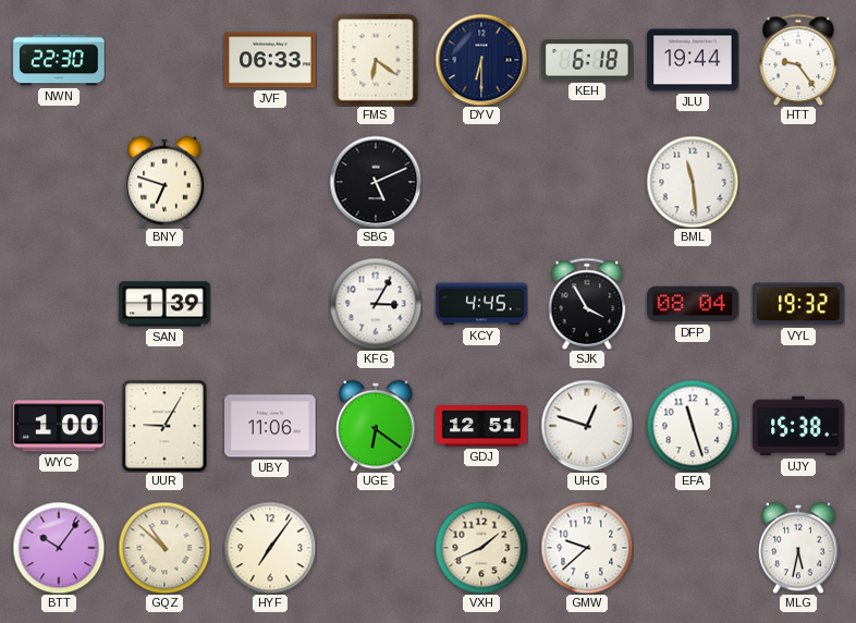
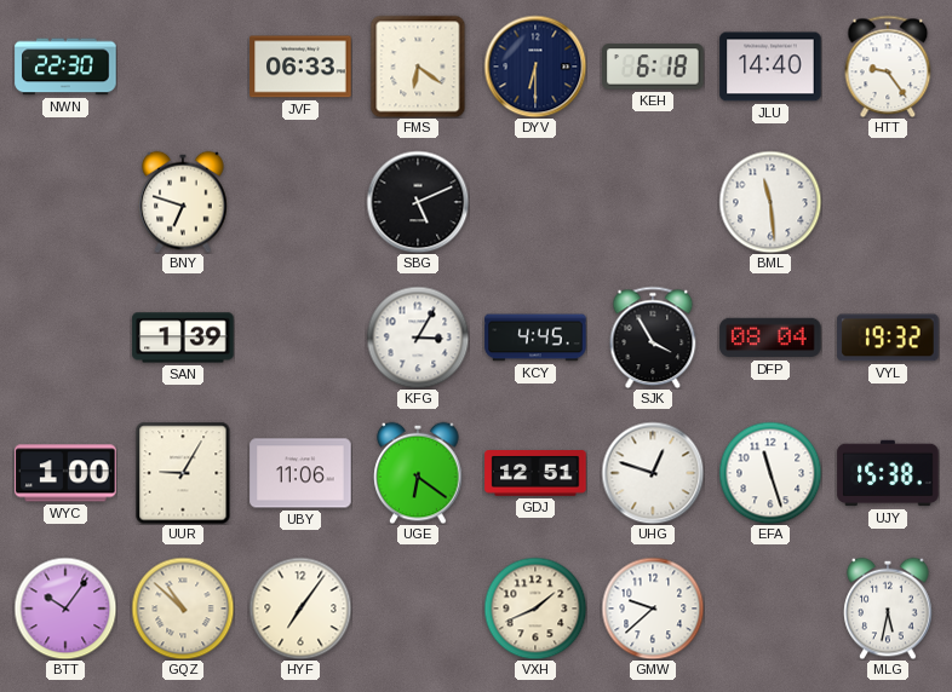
JLU: 19:44 -> 14:40
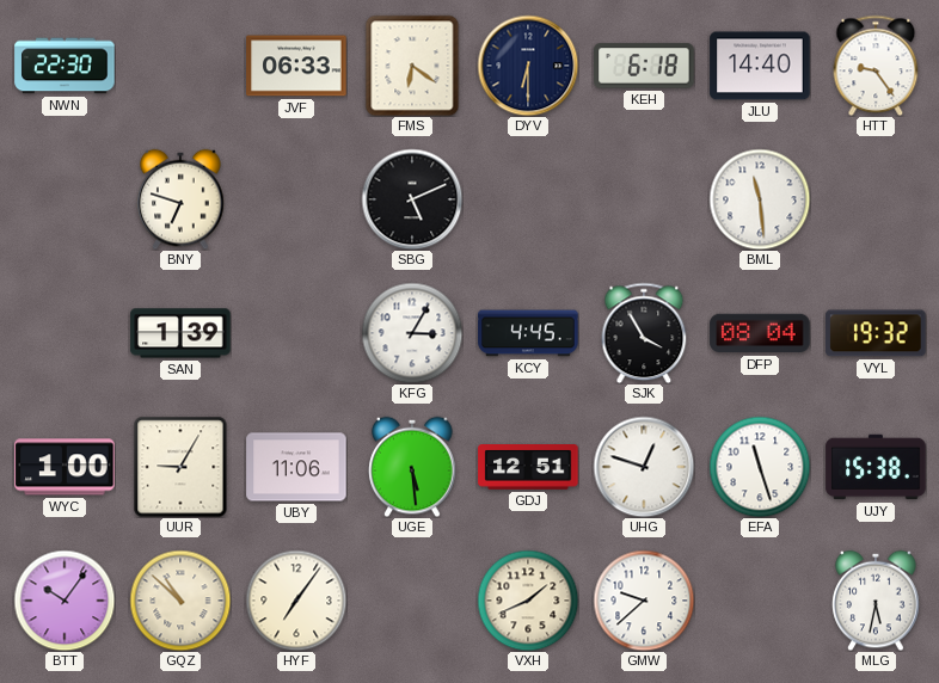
UGE: 6:21 -> 5:29
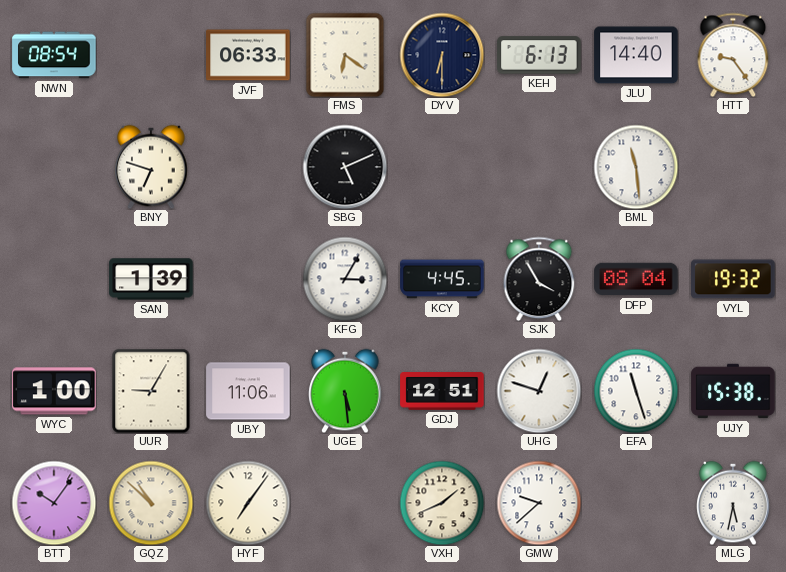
NWN: 22:30 -> 08:54
KEH: 6:18 -> 6:13
